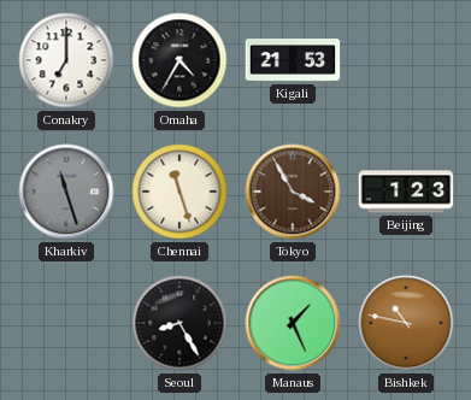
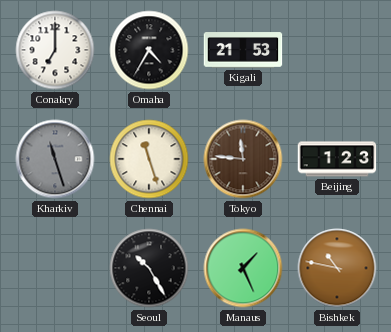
Tokyo: 3:55 -> 11:46
Seoul: 8:25 -> 10:25
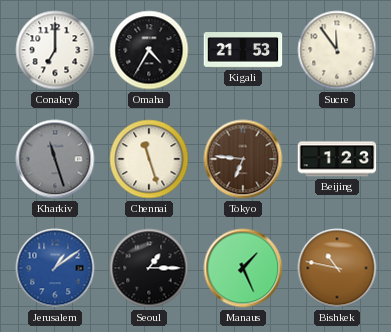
Sucre: none -> 11:54
Tokyo: 11:46 -> 6:46
Jerusalem: none -> 1:09
Seoul: 10:25 -> 1:15
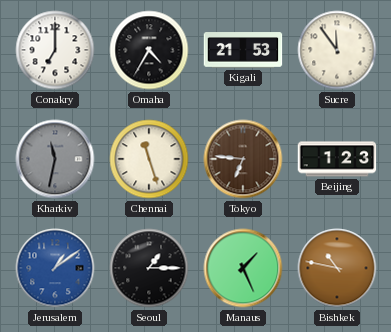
Kharkiv: 11:27 -> 11:32
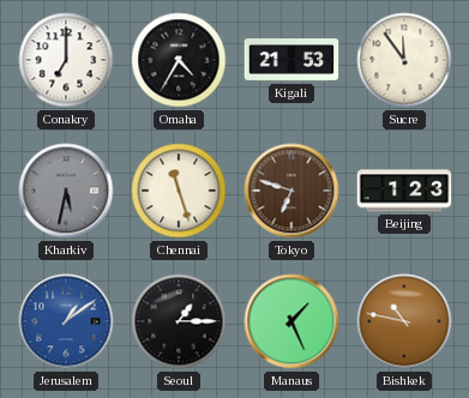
Kharkiv: 11:32 -> 5:32
Tokyo: 6:46 -> 6:48
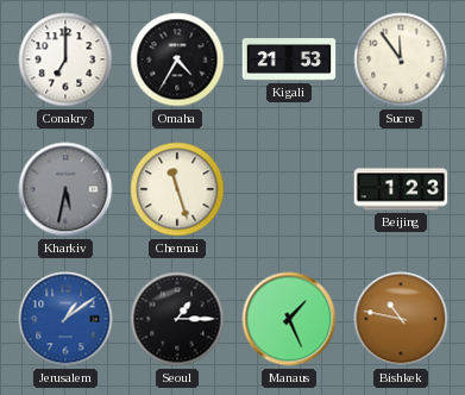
Tokyo: 6:48 -> none
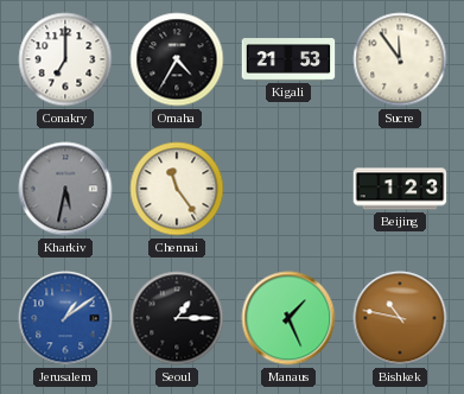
Chennai: 11:27 -> 11:24
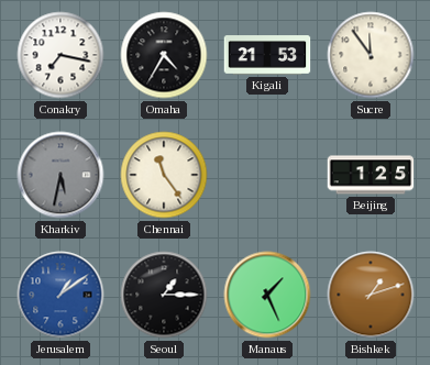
Conakry: 7:00 -> 7:17
Beijing: 1:23 -> 1:25
Bishkek: 10:47 -> 1:12
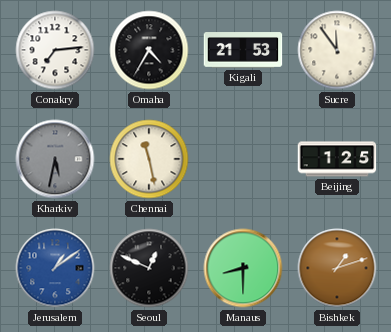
Conakry: 7:17 -> 7:14
Chennai: 11:24 -> 11:28
Seoul: 1:15 -> 12:49
Manaus: 1:26 -> 8:30
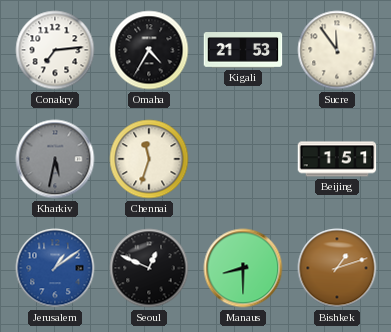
Chennai: 11:28 -> 11:33
Beijing: 1:25 -> 1:51
